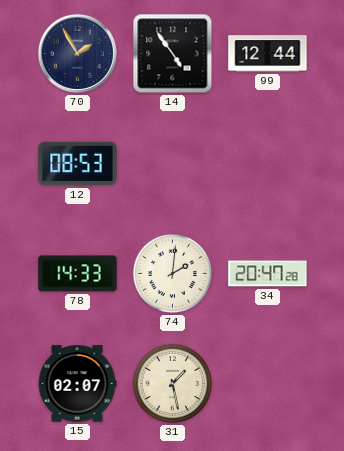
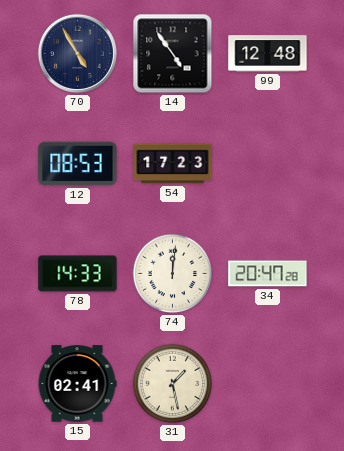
70: 1:55 -> 4:55
99: 12:44 -> 12:48
54: none -> 17:23
74: 2:01 -> 12:01
15: 02:07 -> 02:41
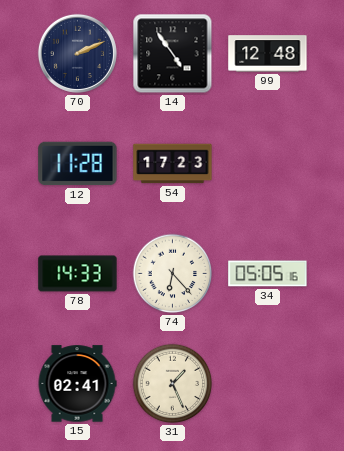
70: 4:55 -> 2:11
12: 08:53 -> 11:28
74: 12:01 -> 6:23
34: 20:47 -> 05:05
31: 1:28 -> 1:26
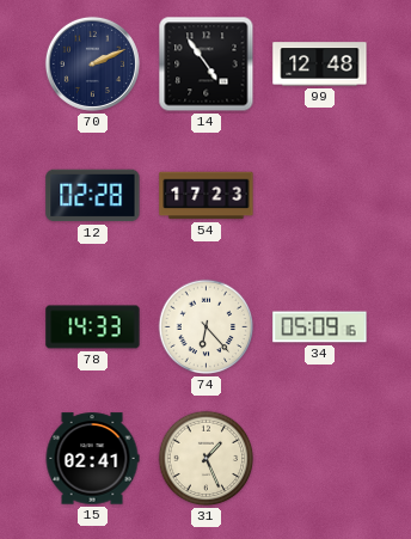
12: 11:28 -> 02:28
34: 05:05 -> 05:09
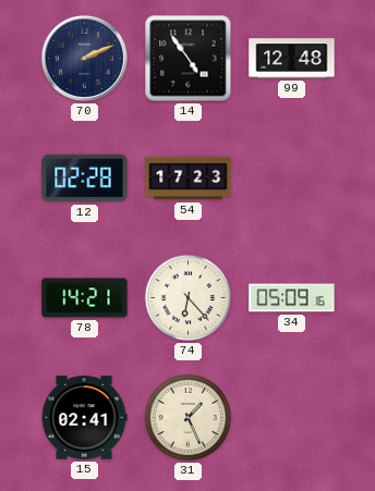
78: 14:33 -> 14:21
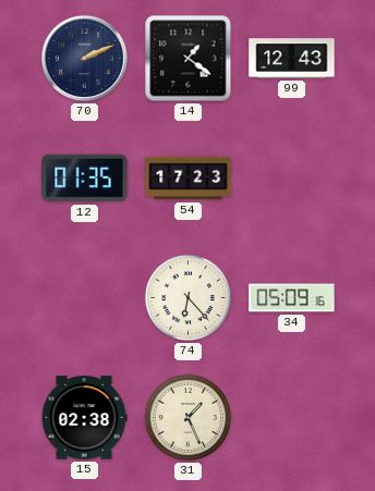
14: 4:54 -> 1:21
99: 12:48 -> 12:43
12: 02:28 -> 01:35
78: 14:21 -> none
15: 02:41 -> 02:38
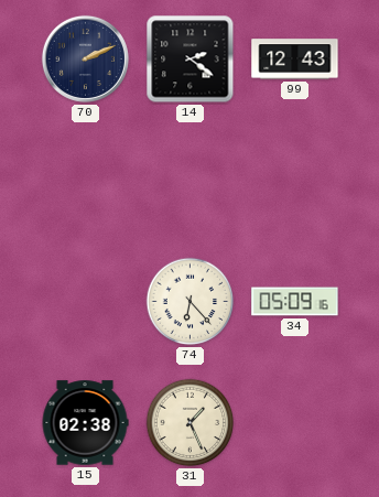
14: 1:21 -> 2:21
12: 01:35 -> none
54: 17:23 -> none
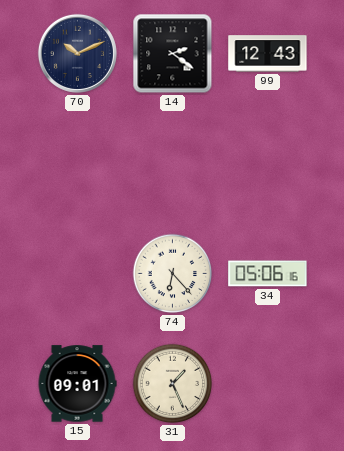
70: 2:11 -> 10:11
34: 05:09 -> 05:06
15: 02:38 -> 09:01
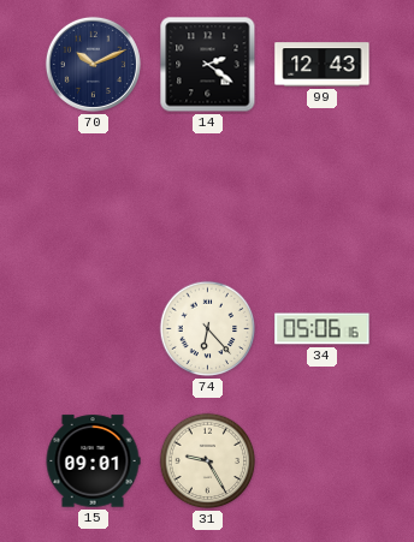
31: 1:26 -> 9:25
